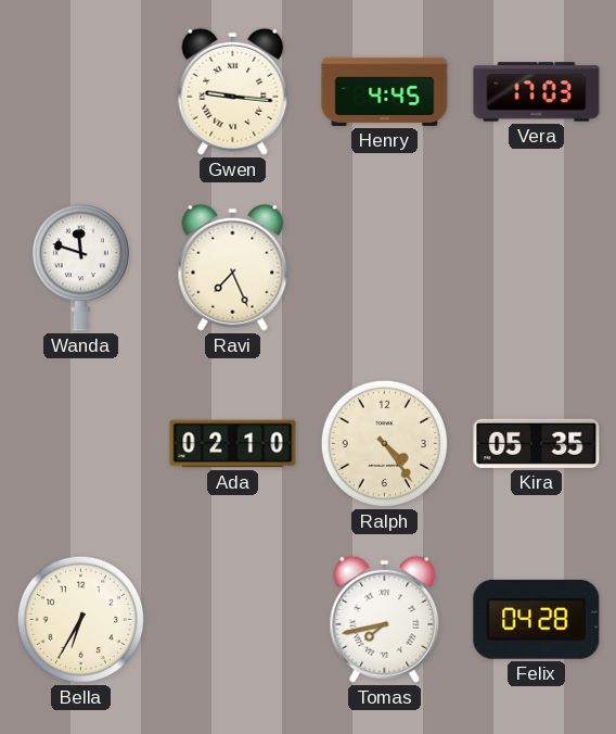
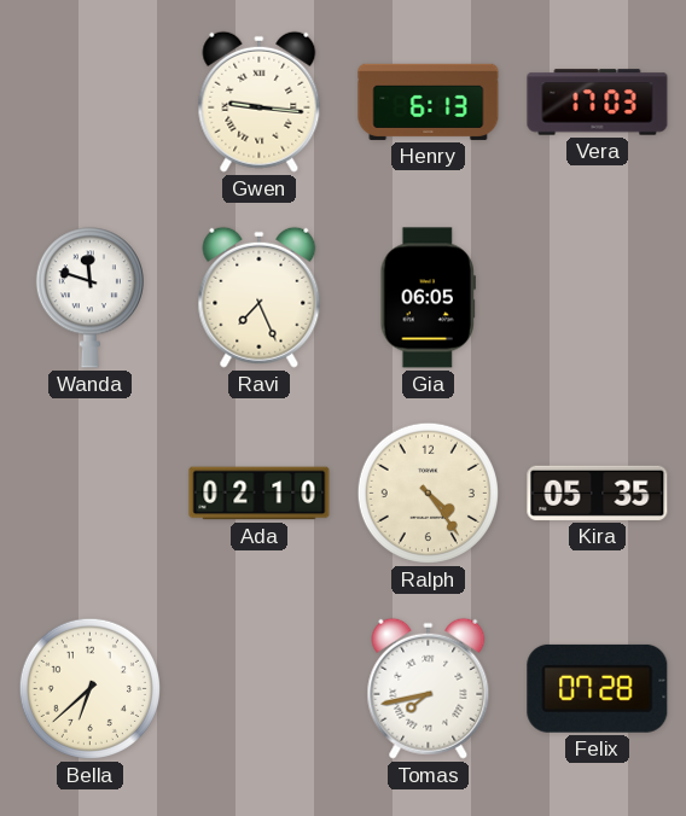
Henry: 4:45 -> 6:13
Gia: none -> 06:05
Bella: 6:35 -> 6:38
Felix: 04:28 -> 07:28
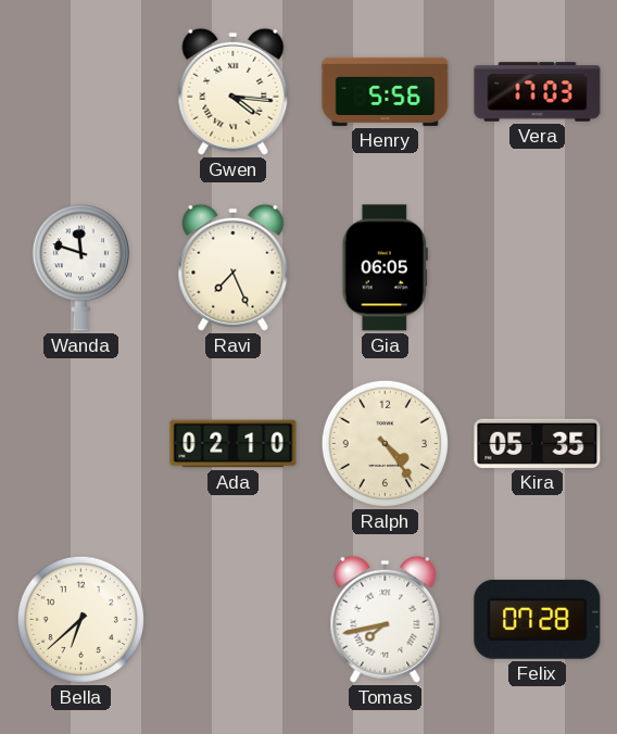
Gwen: 9:16 -> 4:16
Henry: 6:13 -> 5:56
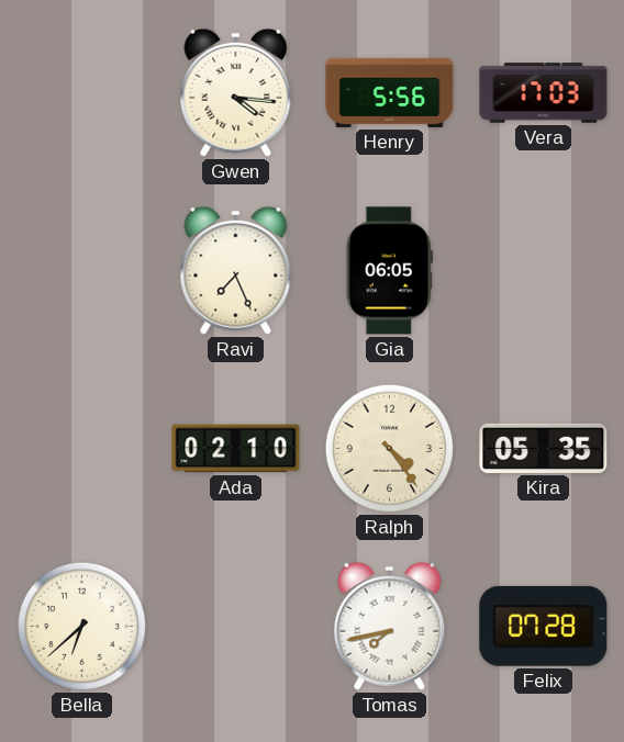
Wanda: 11:48 -> none
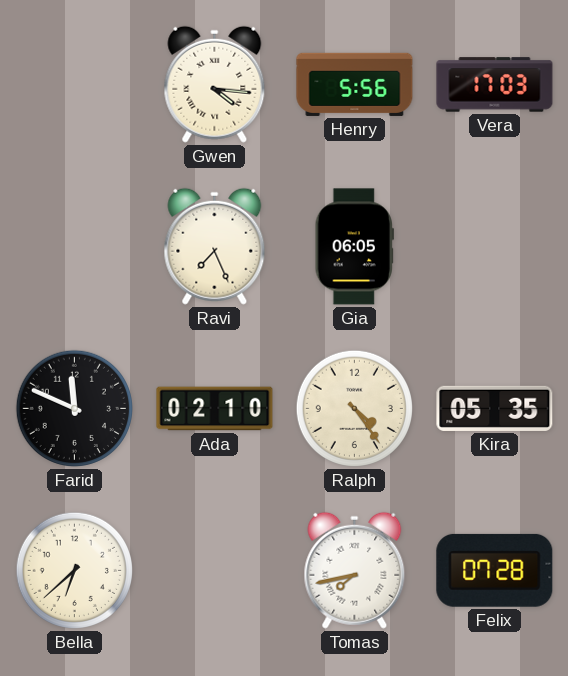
Farid: none -> 11:49
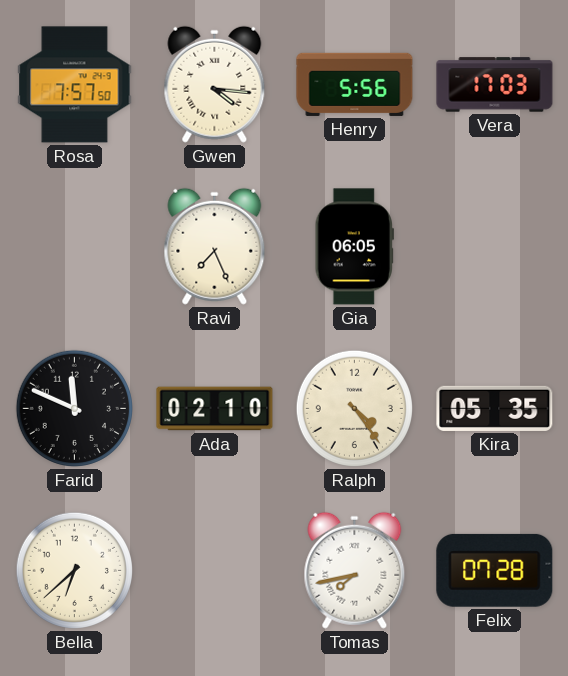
Rosa: none -> 7:57
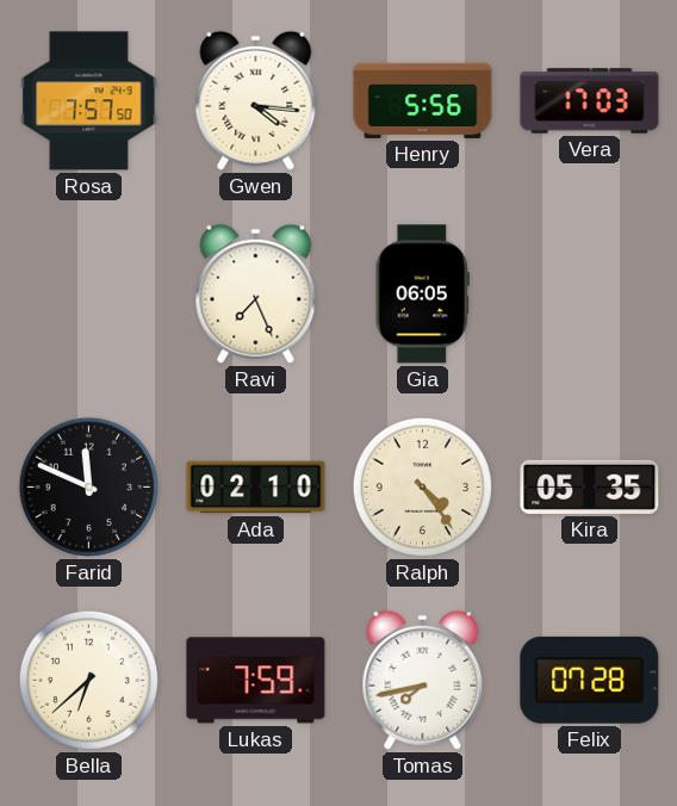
Lukas: none -> 7:59
